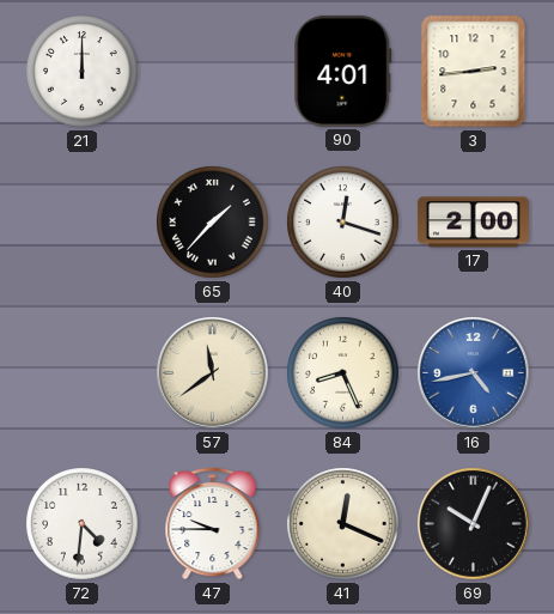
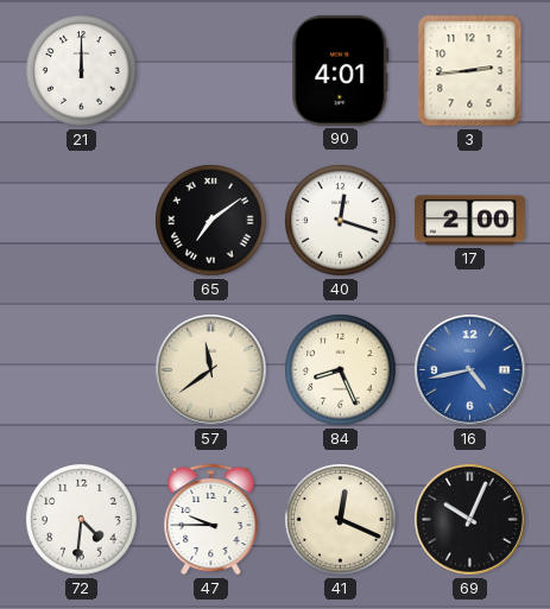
65: 1:37 -> 7:09
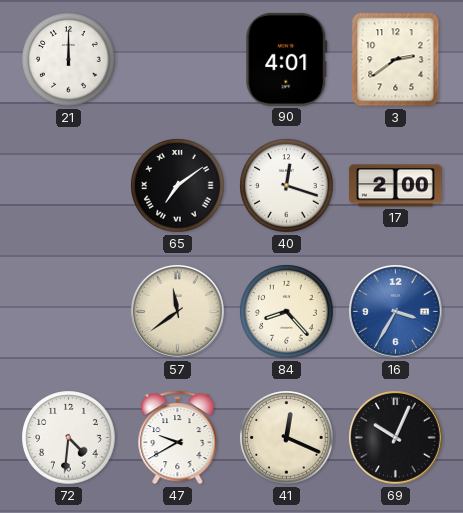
3: 2:44 -> 2:39
84: 8:26 -> 8:23
16: 4:43 -> 3:35
47: 9:45 -> 9:40
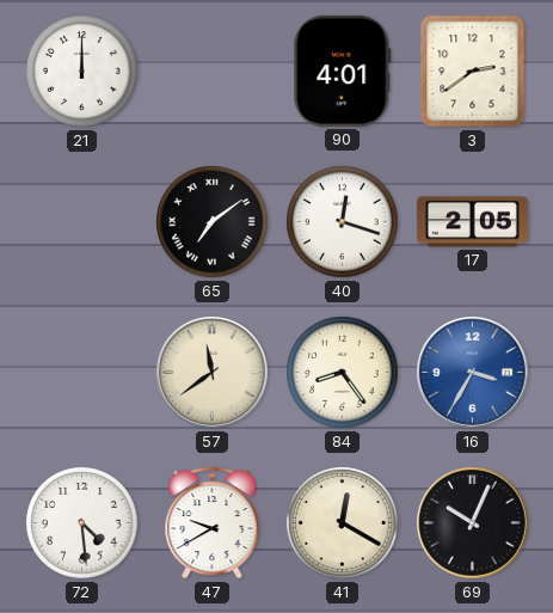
17: 2:00 -> 2:05
84: 8:23 -> 8:24
72: 4:31 -> 4:29
41: 12:19 -> 12:20
